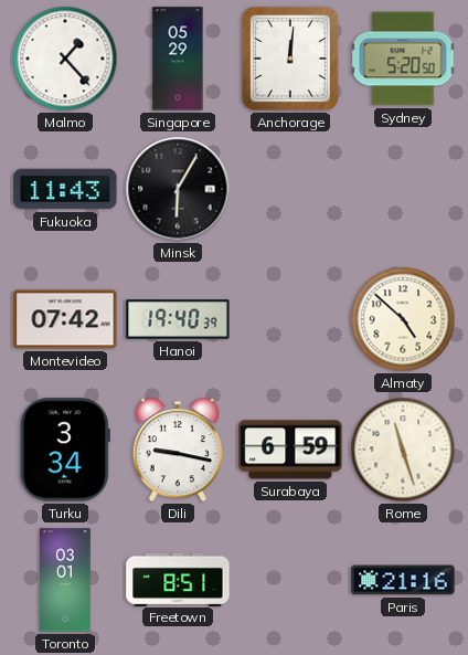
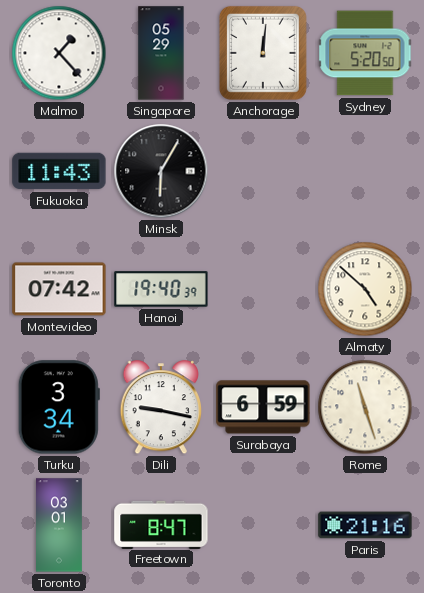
Freetown: 8:51 -> 8:47
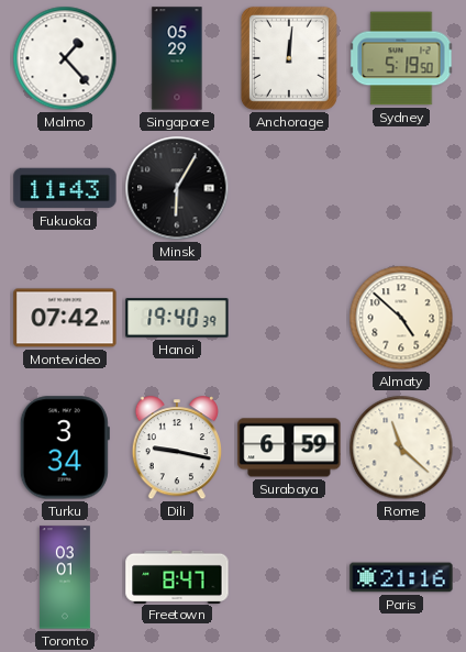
Sydney: 5:20 -> 5:19
Rome: 11:27 -> 11:22
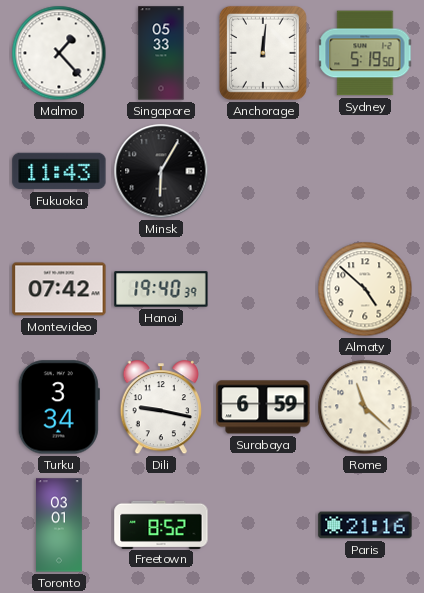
Singapore: 05:29 -> 05:33
Freetown: 8:47 -> 8:52
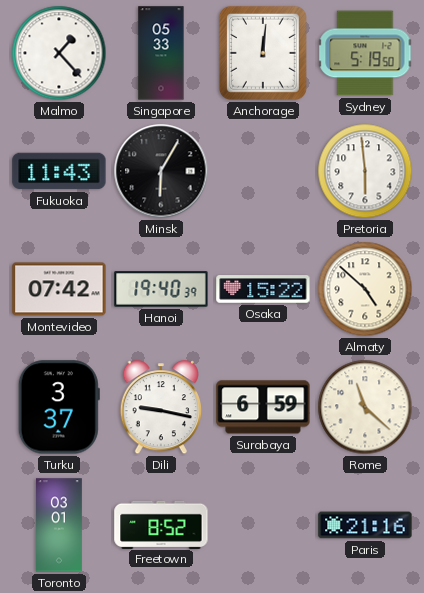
Pretoria: none -> 5:59
Osaka: none -> 15:22
Turku: 3:34 -> 3:37
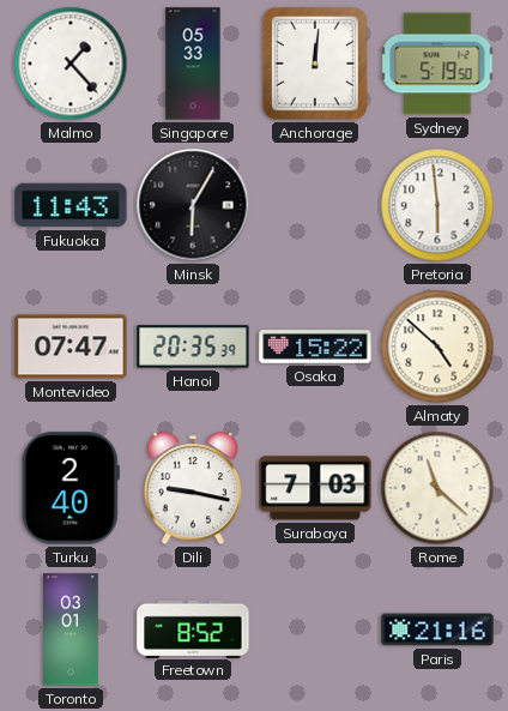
Montevideo: 07:42 -> 07:47
Hanoi: 19:40 -> 20:35
Turku: 3:37 -> 2:40
Surabaya: 6:59 -> 7:03
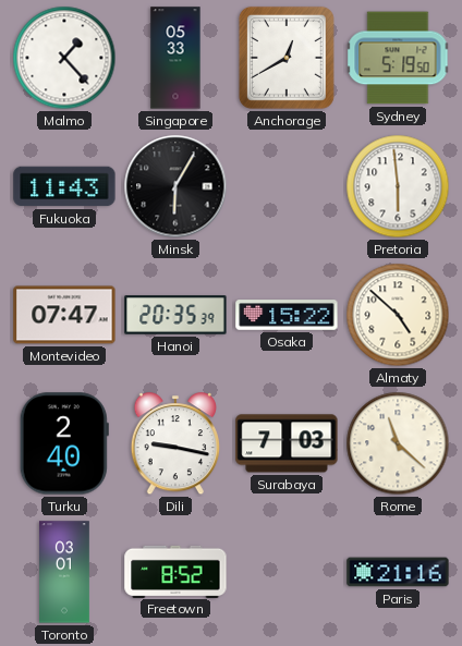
Anchorage: 12:01 -> 12:40
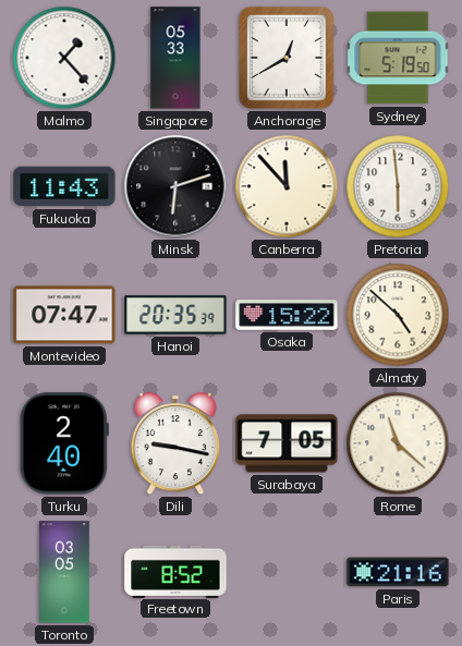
Minsk: 6:05 -> 6:12
Canberra: none -> 11:53
Surabaya: 7:03 -> 7:05
Toronto: 03:01 -> 03:05
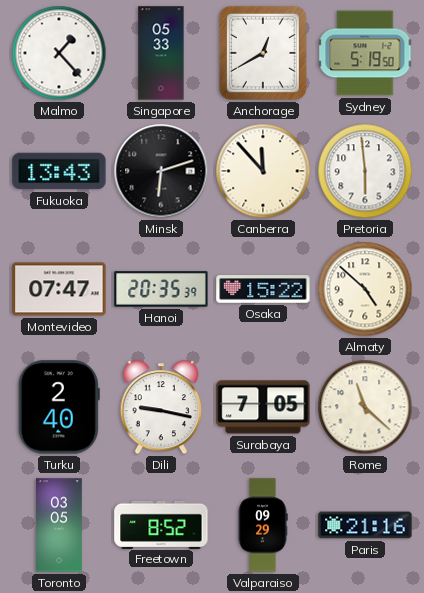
Fukuoka: 11:43 -> 13:43
Valparaiso: none -> 09:29
